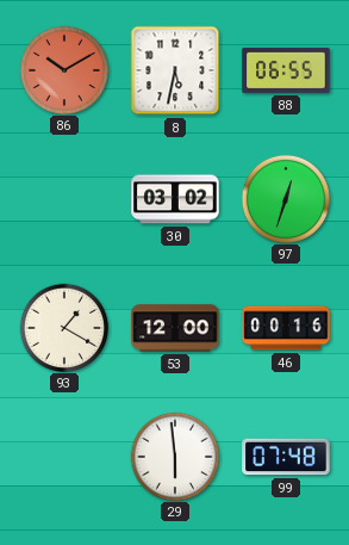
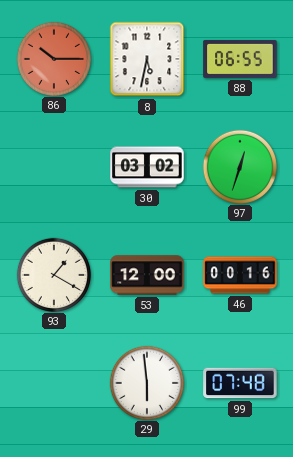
86: 10:10 -> 10:15
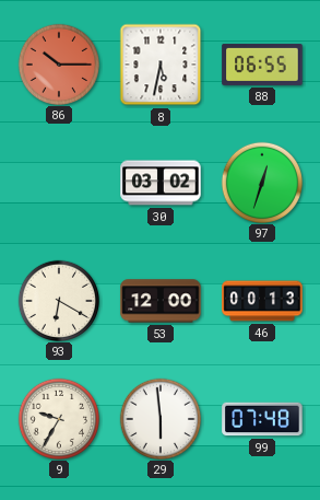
93: 1:20 -> 6:20
46: 00:16 -> 00:13
9: none -> 9:35
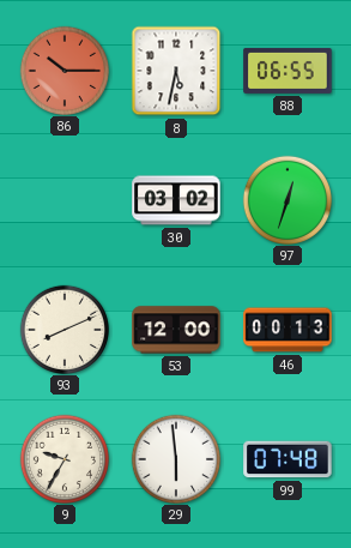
93: 6:20 -> 8:11
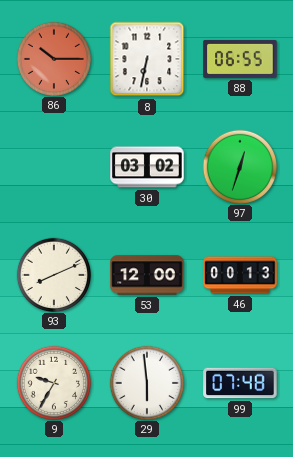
8: 5:32 -> 6:32
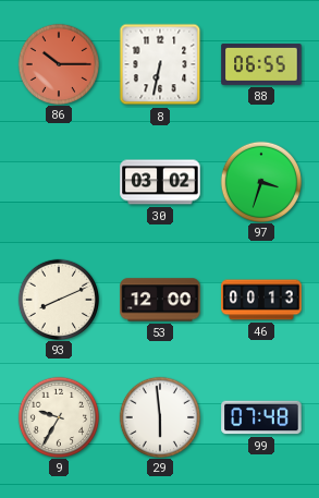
97: 12:33 -> 3:33
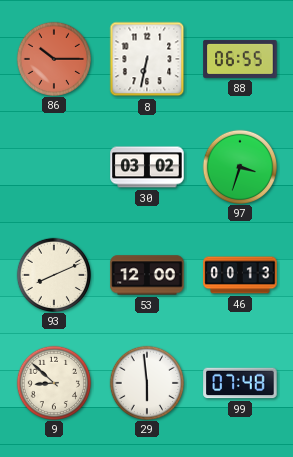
9: 9:35 -> 8:52
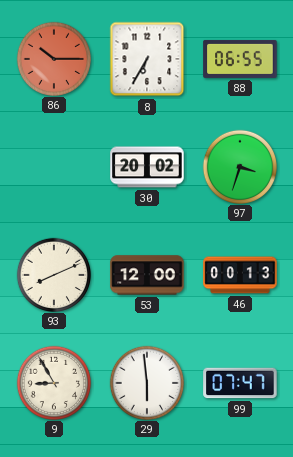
8: 6:32 -> 6:35
30: 03:02 -> 20:02
9: 8:52 -> 8:55
99: 07:48 -> 07:47
